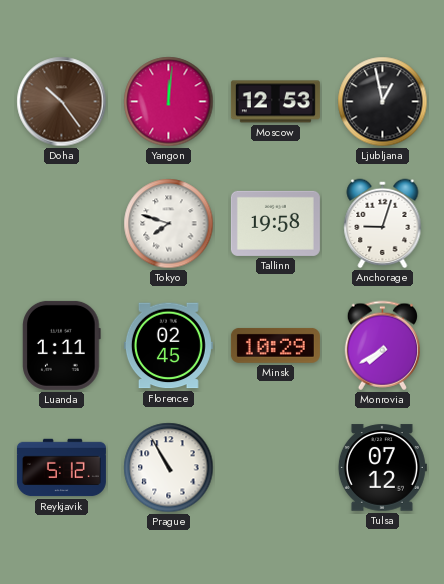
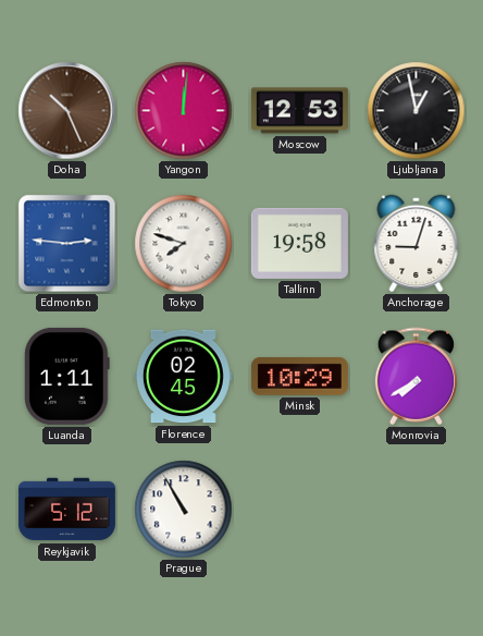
Doha: 10:24 -> 10:26
Edmonton: none -> 2:46
Tulsa: 07:12 -> none
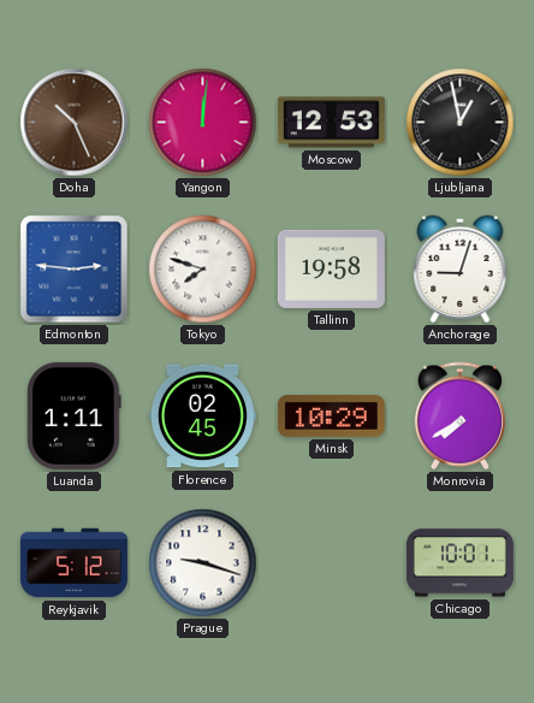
Prague: 10:55 -> 9:18
Chicago: none -> 10:01
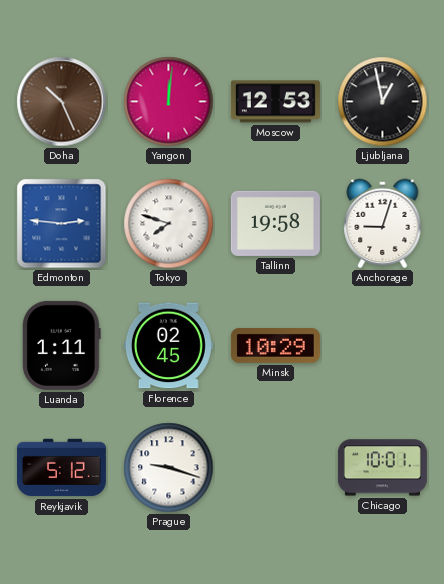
Monrovia: 7:40 -> none
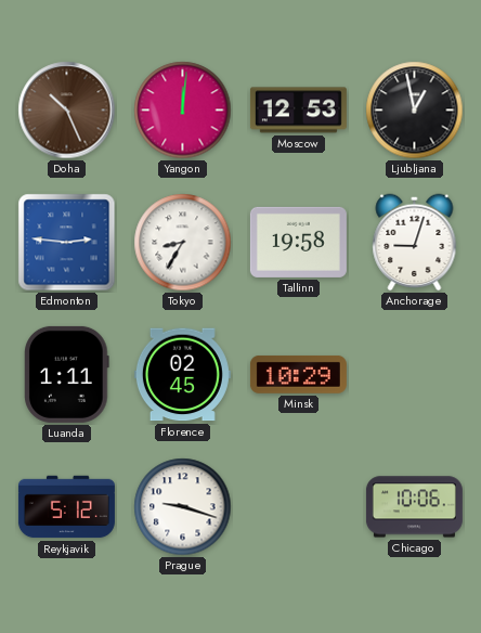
Tokyo: 7:48 -> 8:35
Chicago: 10:01 -> 10:06
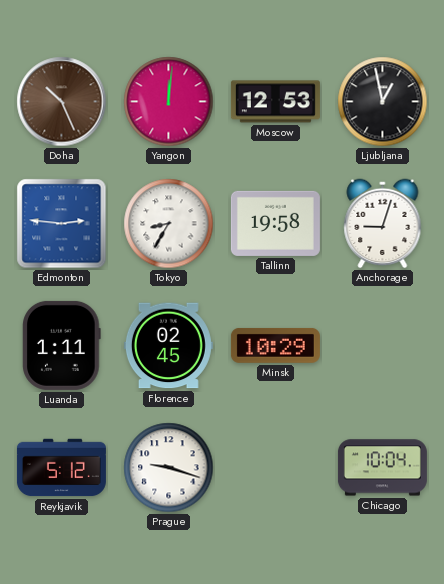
Chicago: 10:06 -> 10:04
